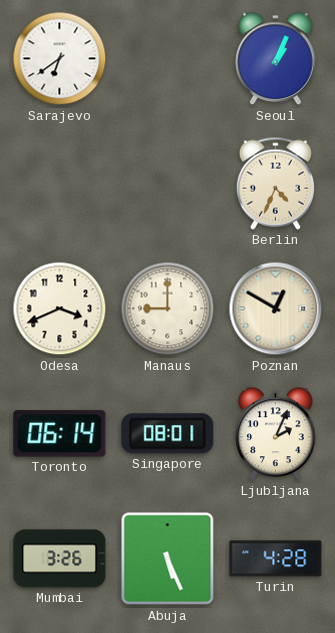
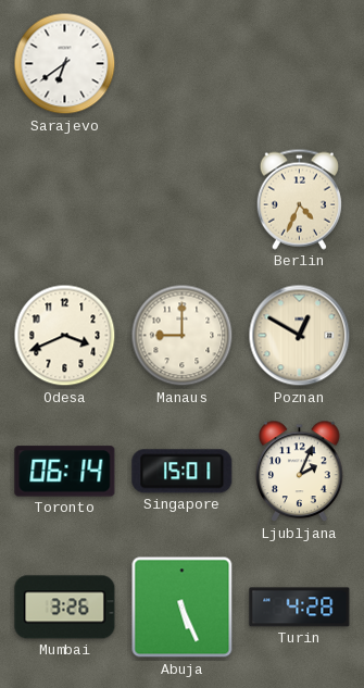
Seoul: 1:04 -> none
Singapore: 08:01 -> 15:01
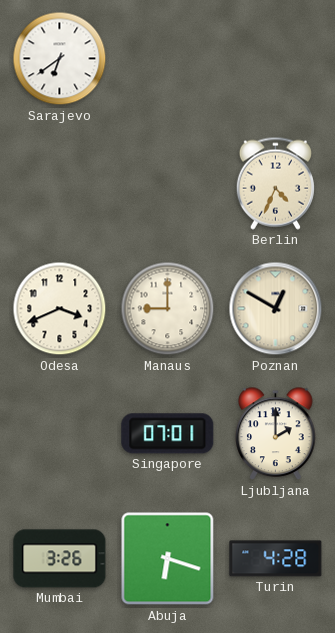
Toronto: 06:14 -> none
Singapore: 15:01 -> 07:01
Ljubljana: 2:04 -> 2:00
Abuja: 5:26 -> 6:18
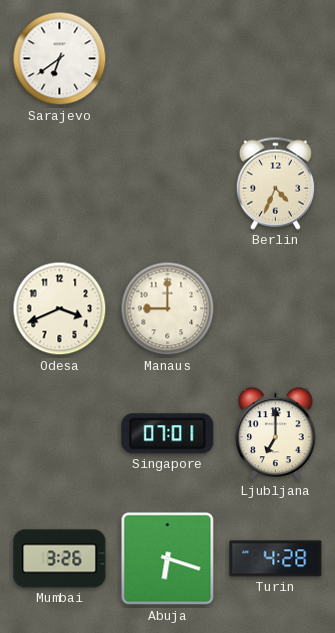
Poznan: 12:50 -> none
Ljubljana: 2:00 -> 7:00
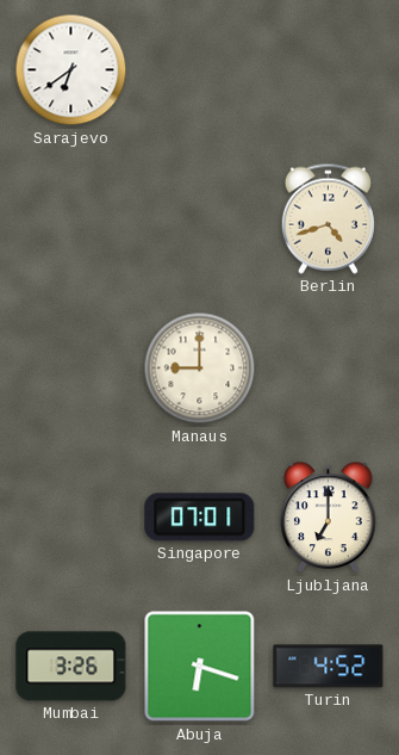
Berlin: 4:34 -> 4:42
Odesa: 3:41 -> none
Turin: 4:28 -> 4:52
